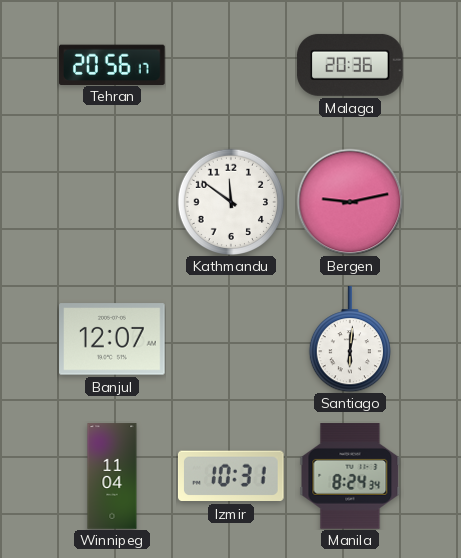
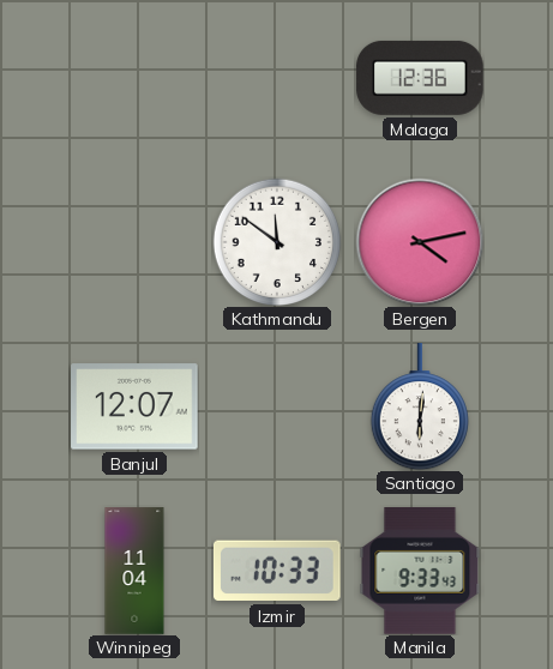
Tehran: 20:56 -> none
Malaga: 20:36 -> 12:36
Bergen: 9:13 -> 4:13
Izmir: 10:31 -> 10:33
Manila: 8:24 -> 9:33
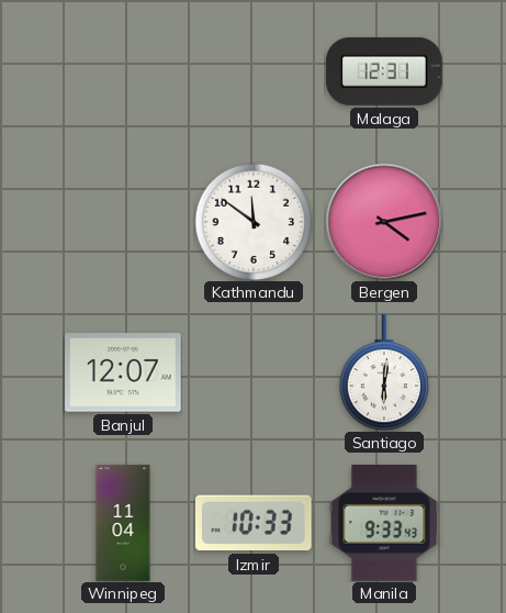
Malaga: 12:36 -> 12:31
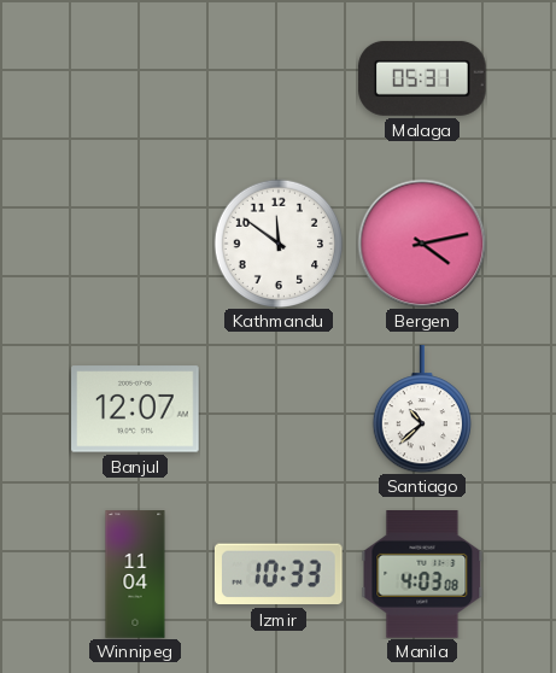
Malaga: 12:31 -> 05:31
Santiago: 6:01 -> 10:38
Manila: 9:33 -> 4:03
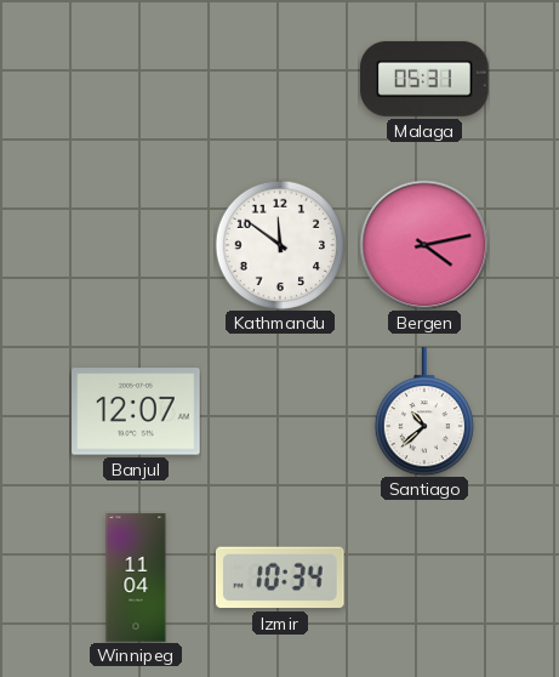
Izmir: 10:33 -> 10:34
Manila: 4:03 -> none
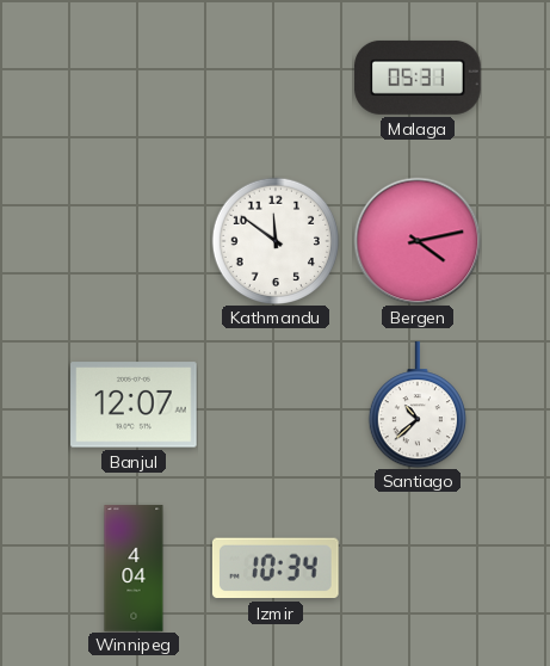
Winnipeg: 11:04 -> 4:04
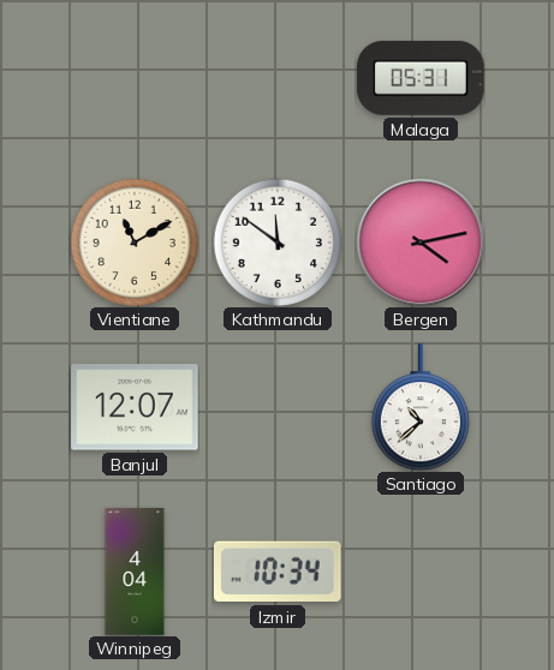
Vientiane: none -> 11:10
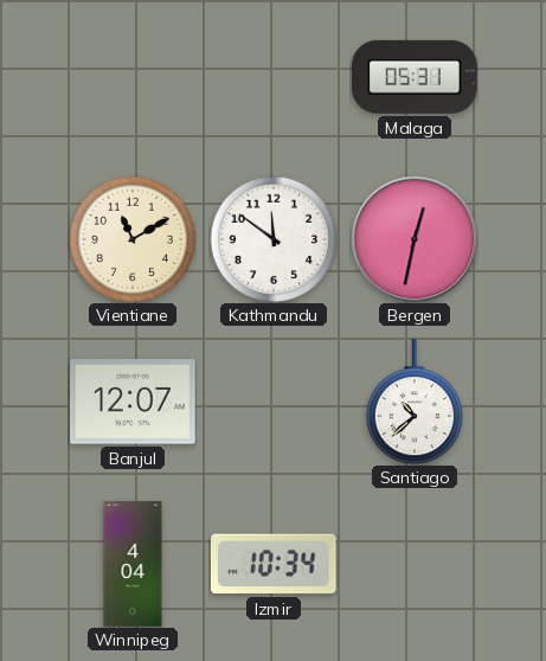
Bergen: 4:13 -> 12:32
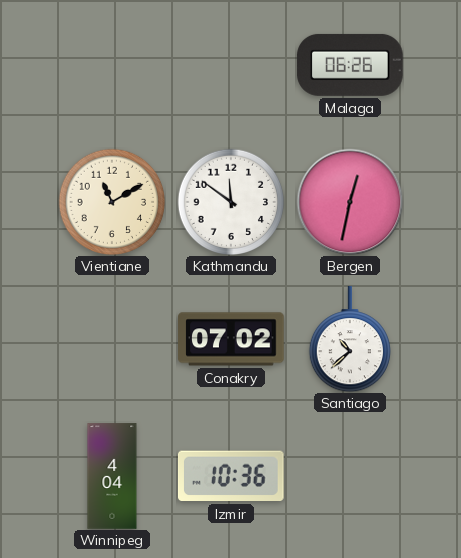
Malaga: 05:31 -> 06:26
Banjul: 12:07 -> none
Conakry: none -> 07:02
Izmir: 10:34 -> 10:36
